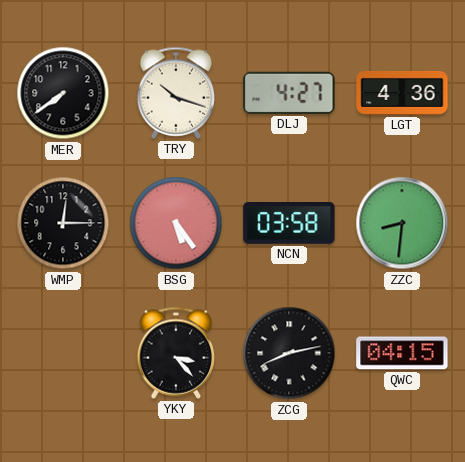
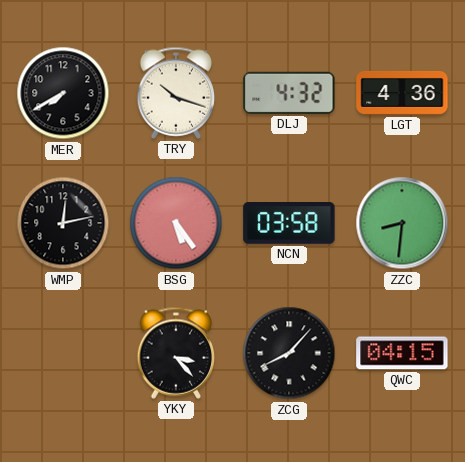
MER: 7:39 -> 7:40
DLJ: 4:27 -> 4:32
WMP: 12:15 -> 12:13
ZCG: 8:13 -> 8:07
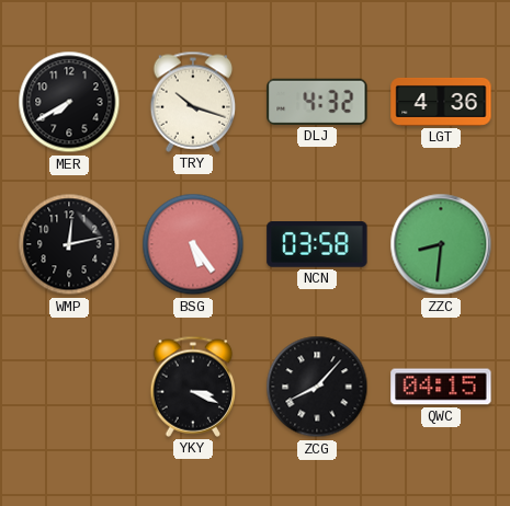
YKY: 3:23 -> 3:19
